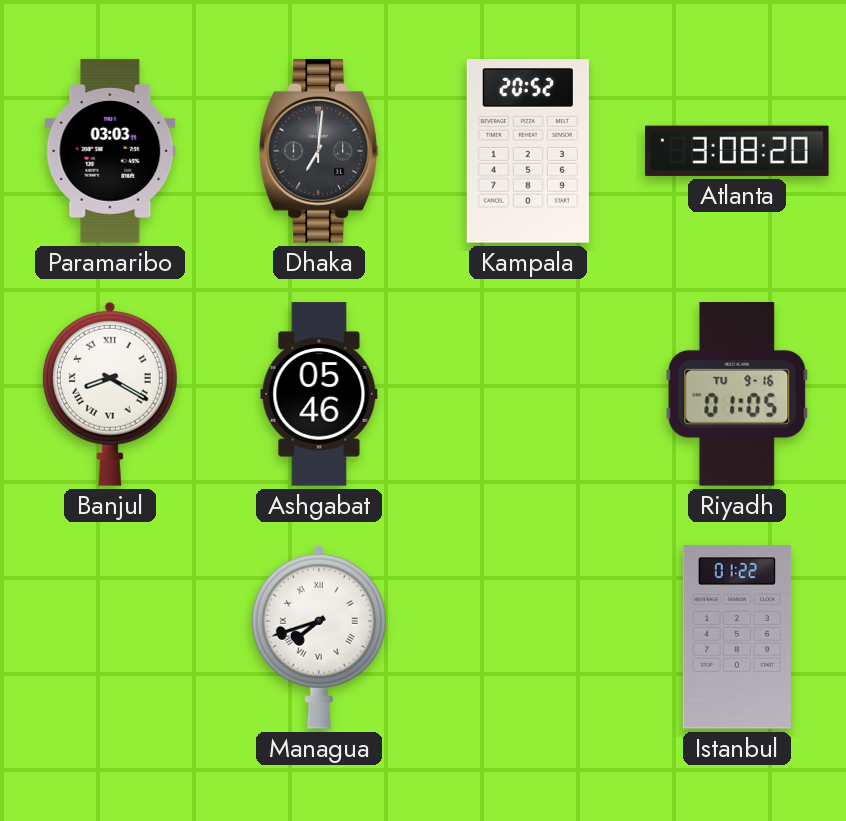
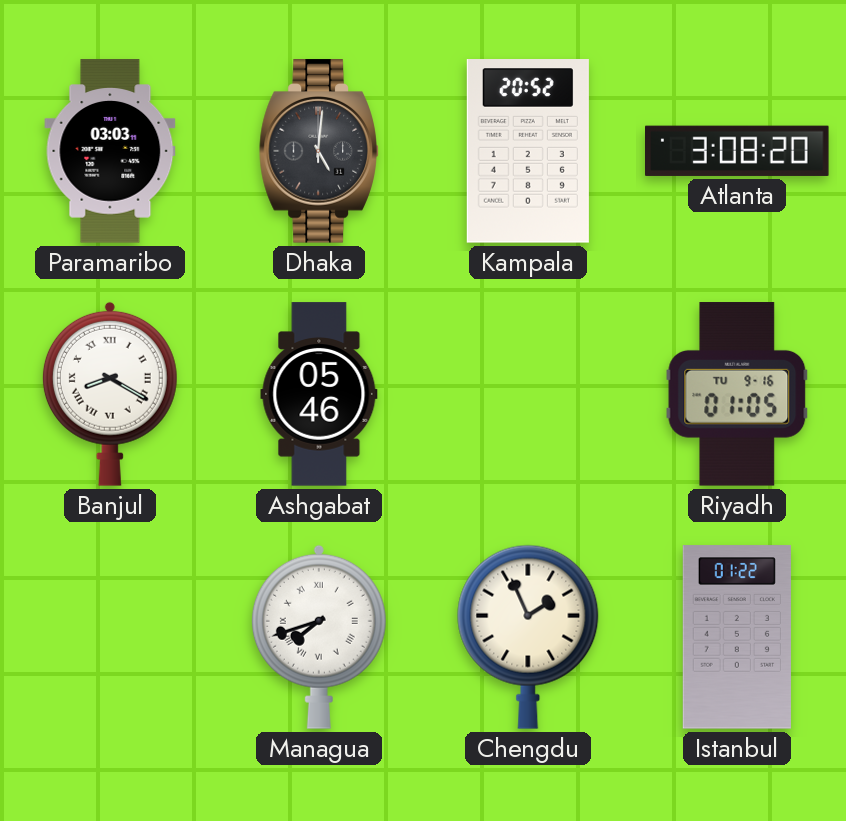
Dhaka: 7:01 -> 5:01
Chengdu: none -> 1:56
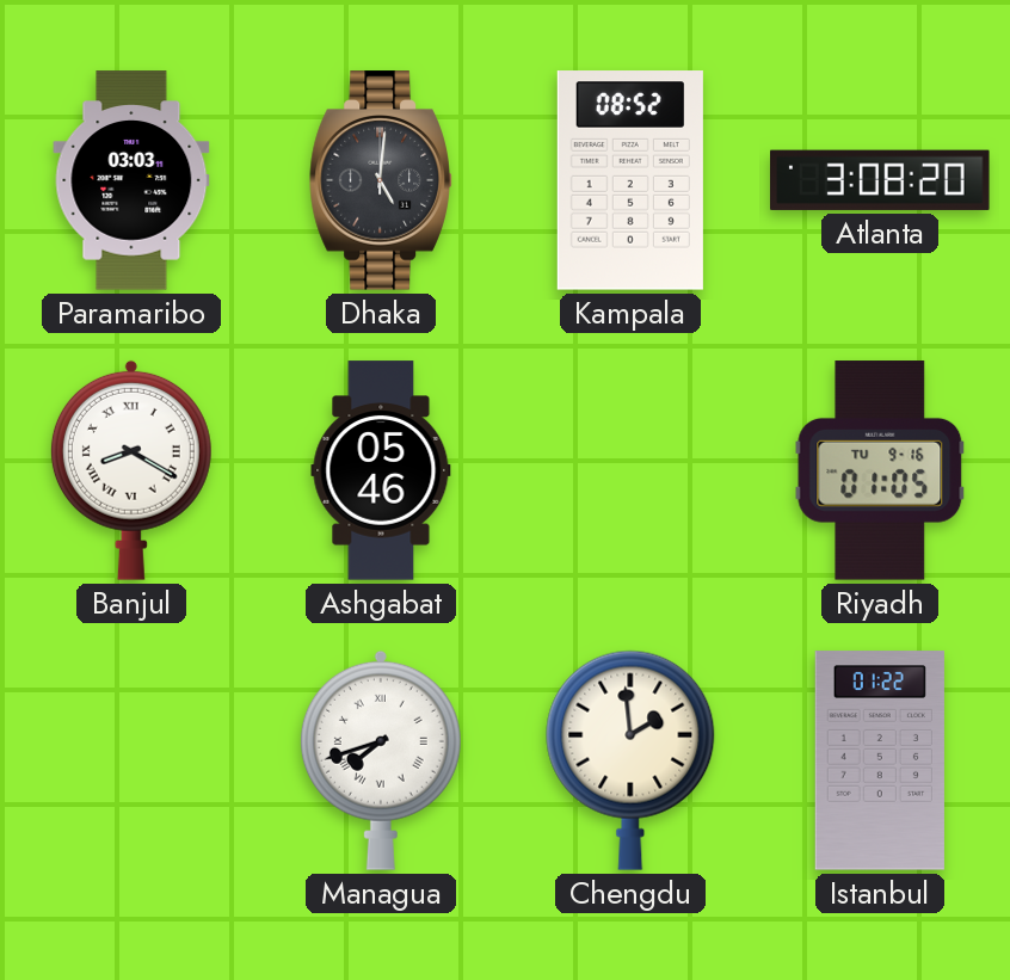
Kampala: 20:52 -> 08:52
Chengdu: 1:56 -> 1:59
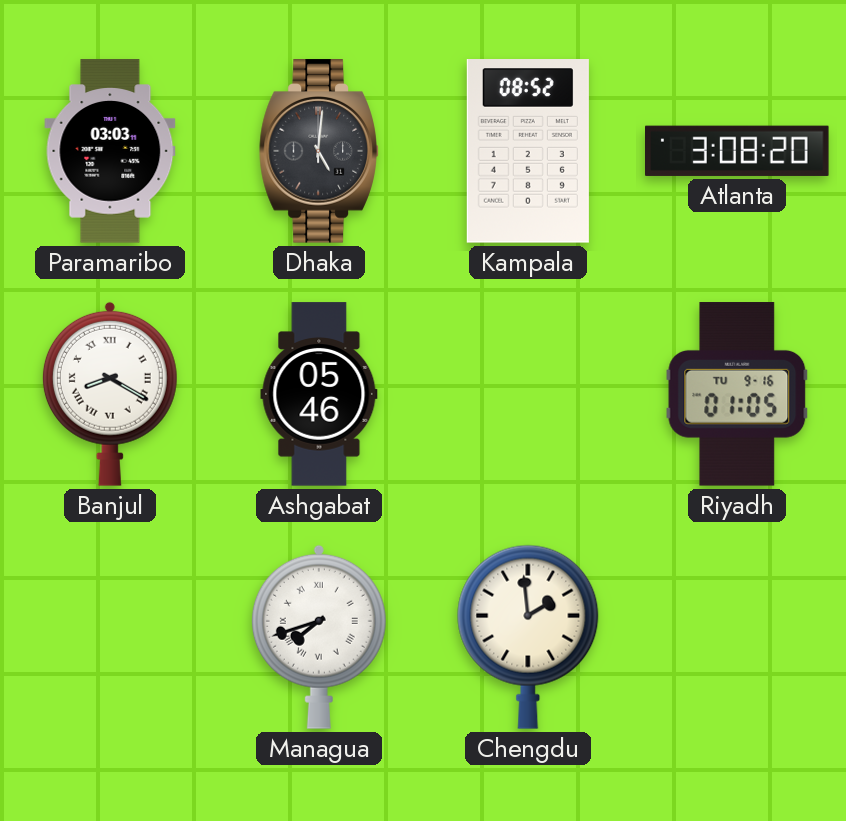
Istanbul: 01:22 -> none
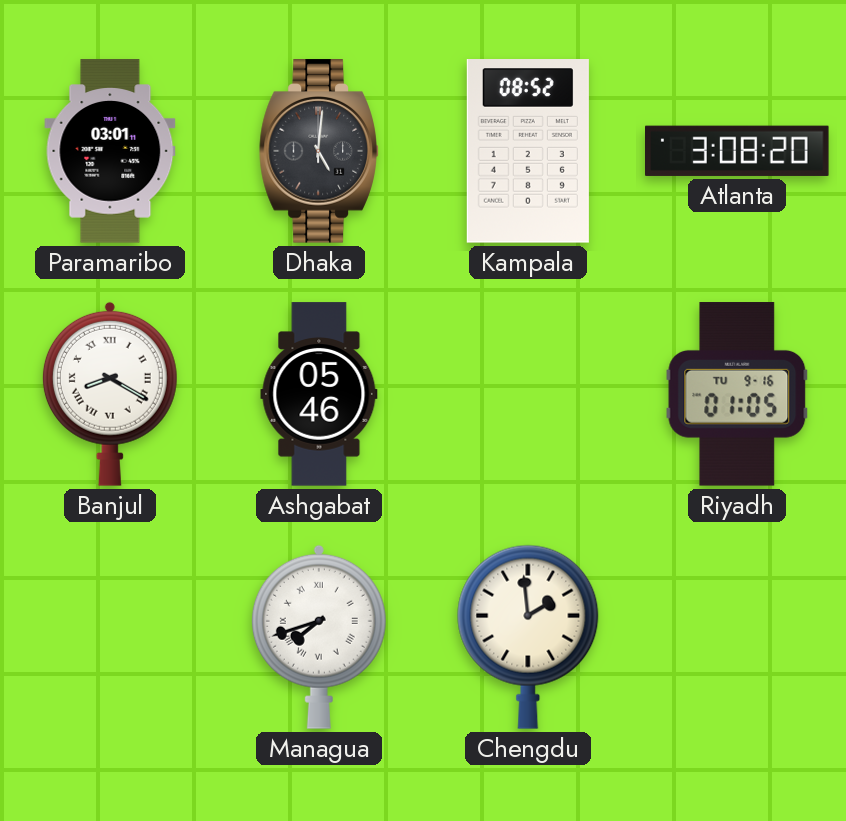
Paramaribo: 03:03 -> 03:01
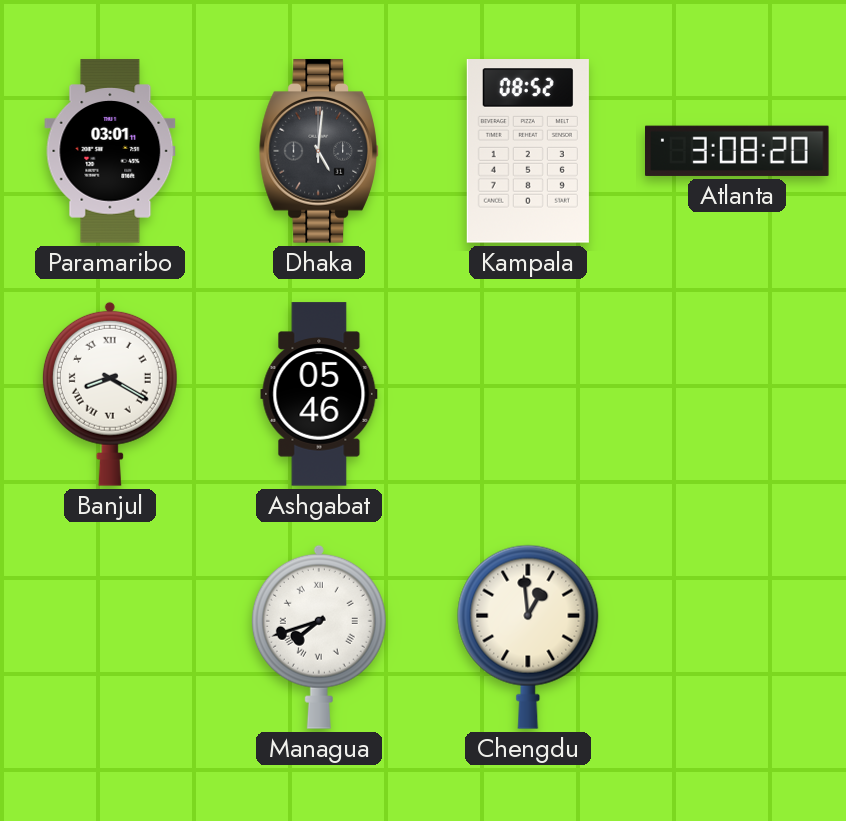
Riyadh: 01:05 -> none
Chengdu: 1:59 -> 12:59
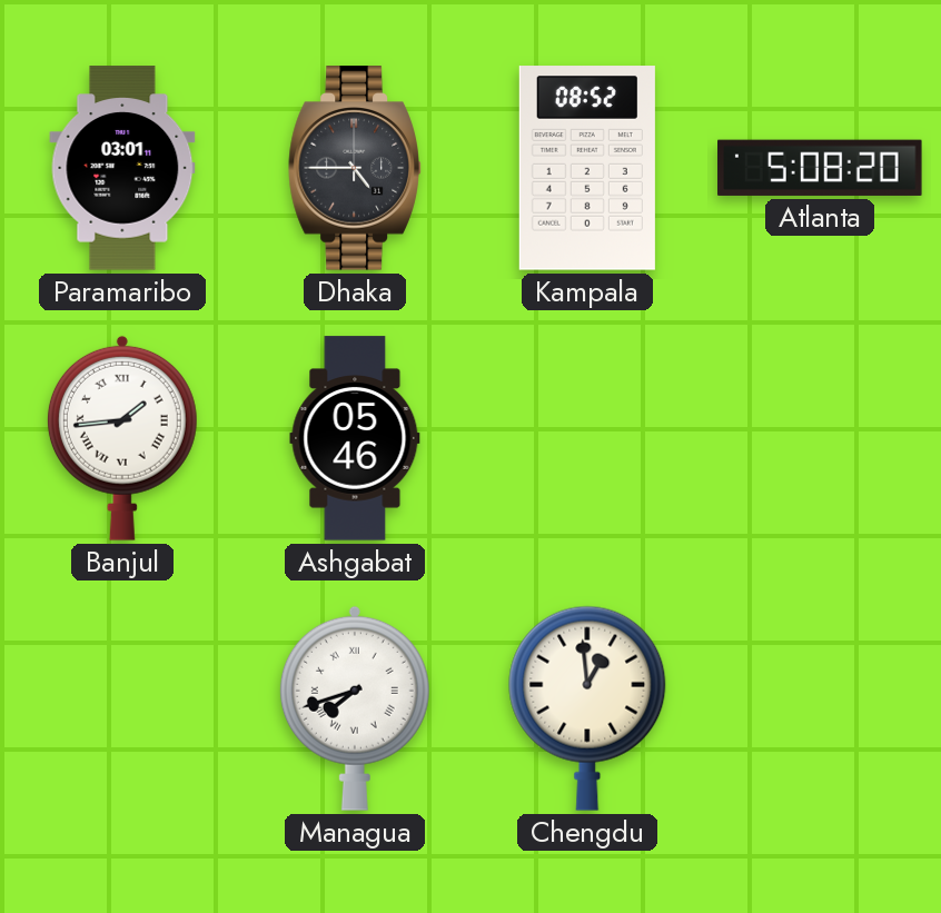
Dhaka: 5:01 -> 4:45
Atlanta: 3:08 -> 5:08
Banjul: 8:20 -> 1:44
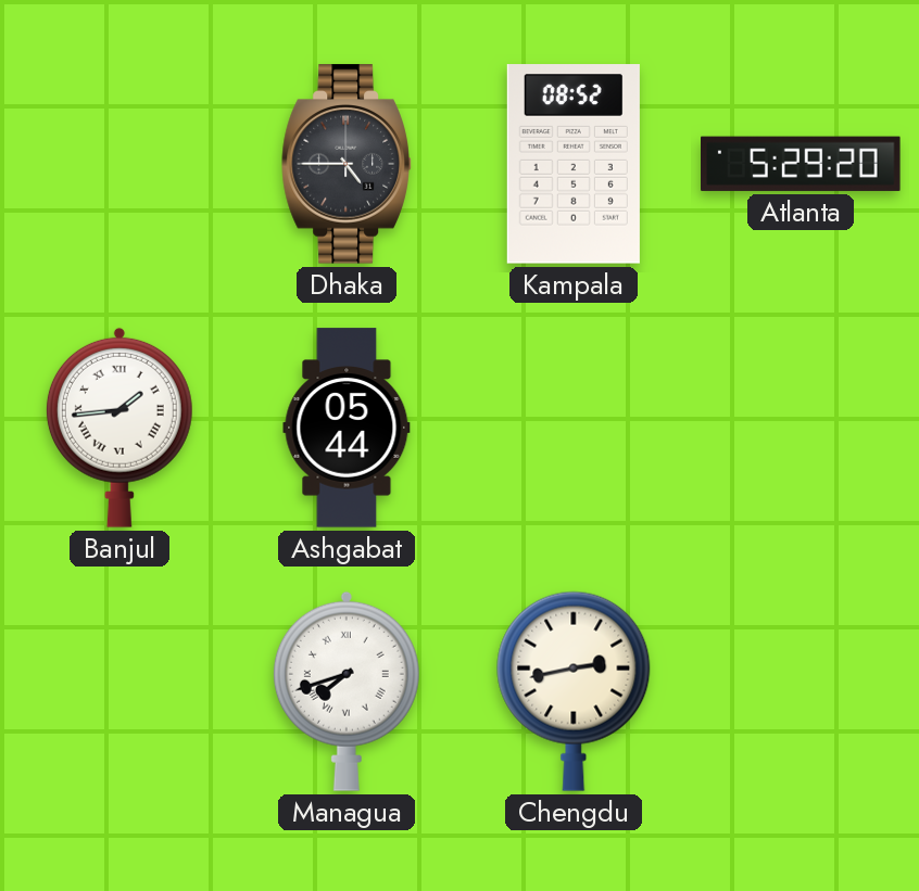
Paramaribo: 03:01 -> none
Atlanta: 5:08 -> 5:29
Ashgabat: 05:46 -> 05:44
Chengdu: 12:59 -> 2:43
